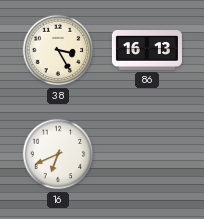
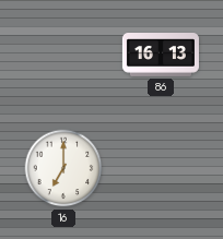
38: 3:25 -> none
16: 6:41 -> 7:00
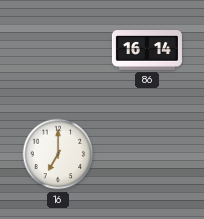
86: 16:13 -> 16:14
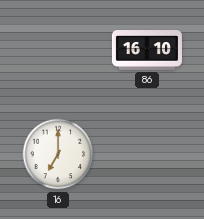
86: 16:14 -> 16:10
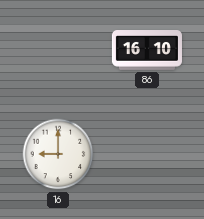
16: 7:00 -> 9:00
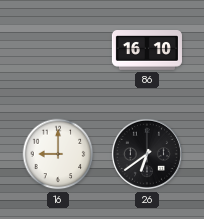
26: none -> 6:39
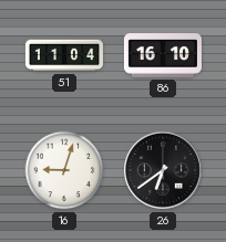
51: none -> 11:04
16: 9:00 -> 9:03
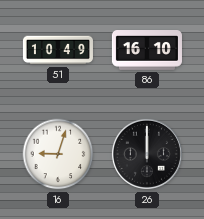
51: 11:04 -> 10:49
26: 6:39 -> 12:00
